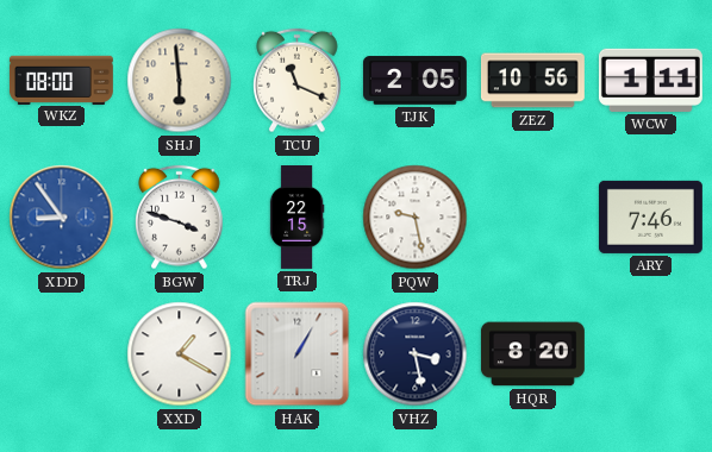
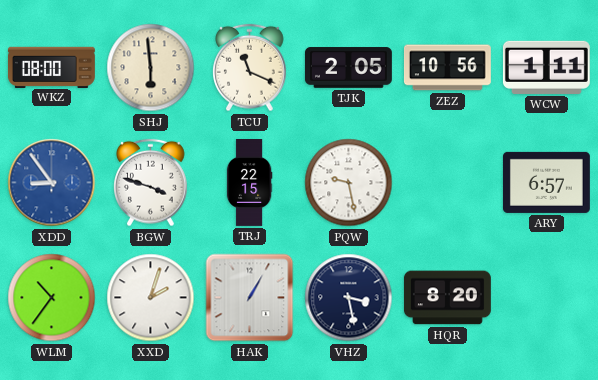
ARY: 7:46 -> 6:57
WLM: none -> 10:36
XXD: 1:20 -> 2:03
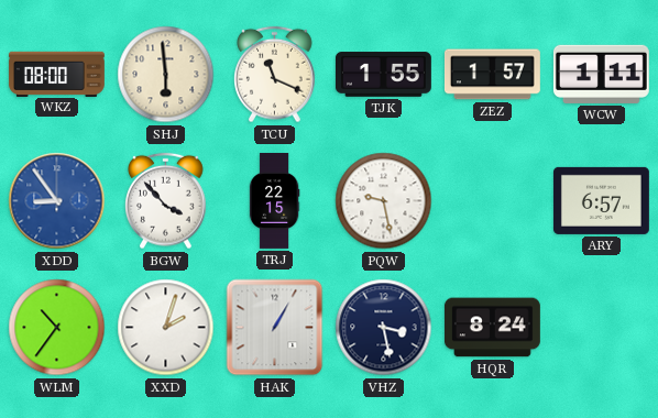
TJK: 2:05 -> 1:55
ZEZ: 10:56 -> 1:57
BGW: 3:48 -> 3:53
HQR: 8:20 -> 8:24
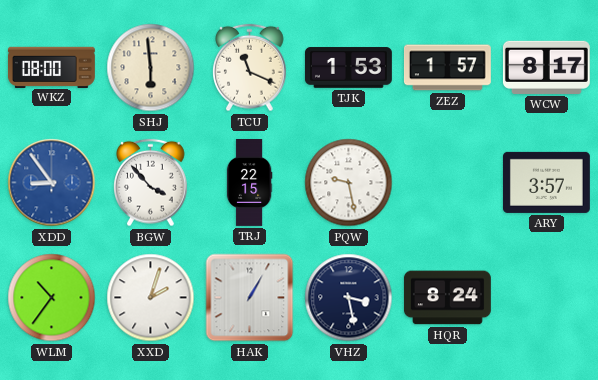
TJK: 1:55 -> 1:53
WCW: 1:11 -> 8:17
ARY: 6:57 -> 3:57
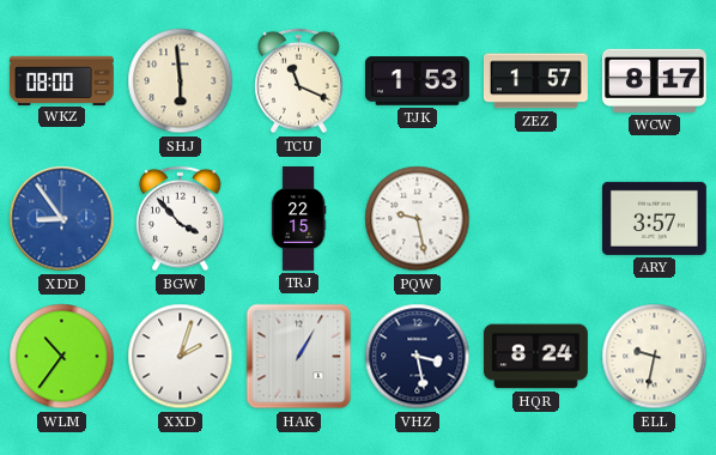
ELL: none -> 9:32
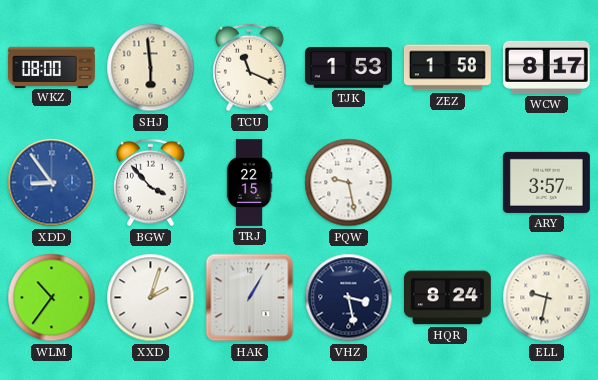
ZEZ: 1:57 -> 1:58
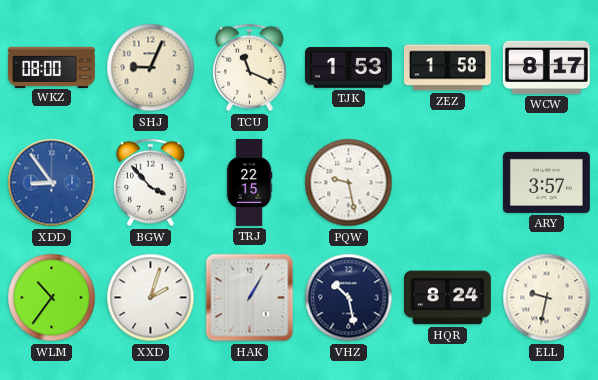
SHJ: 5:59 -> 9:04
VHZ: 3:28 -> 10:28
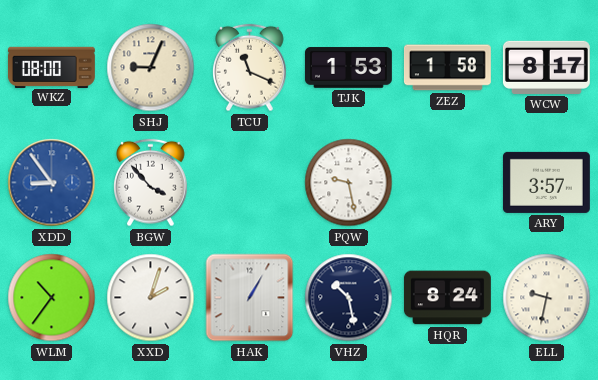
TRJ: 22:15 -> none
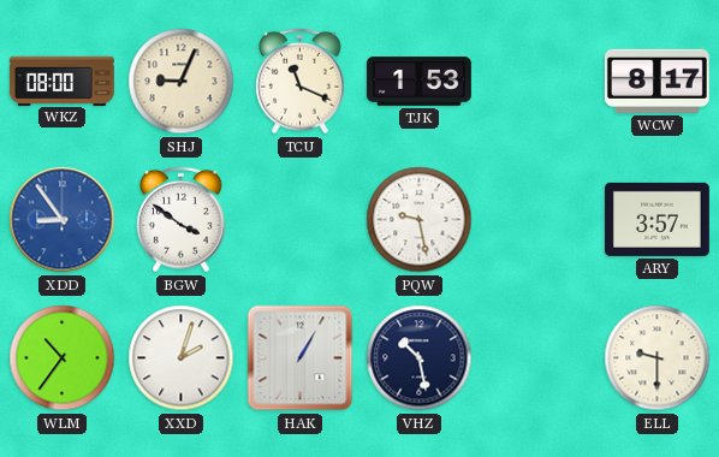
ZEZ: 1:58 -> none
BGW: 3:53 -> 3:51
HQR: 8:24 -> none
ELL: 9:32 -> 9:30
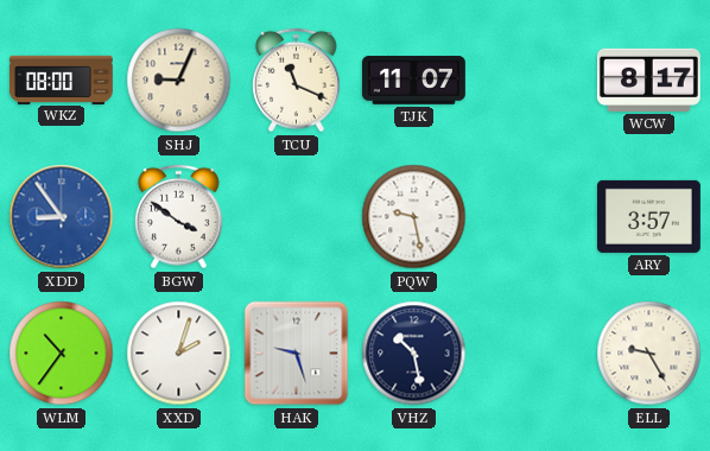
TJK: 1:53 -> 11:07
HAK: 1:05 -> 9:27
ELL: 9:30 -> 9:25
